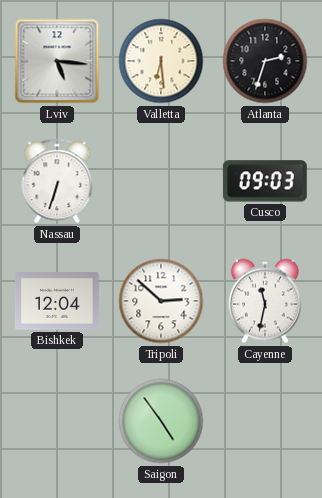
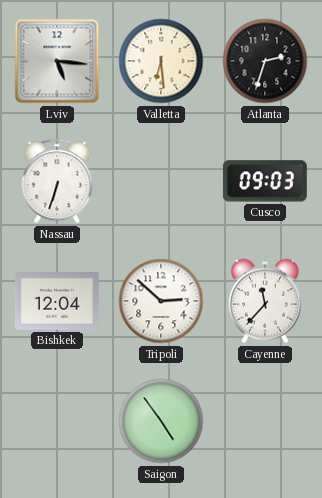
Cayenne: 11:32 -> 11:37
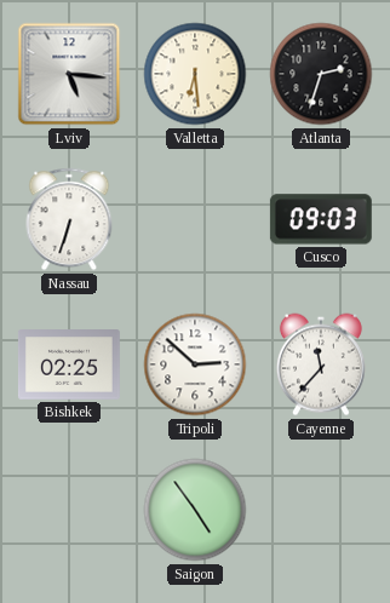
Bishkek: 12:04 -> 02:25
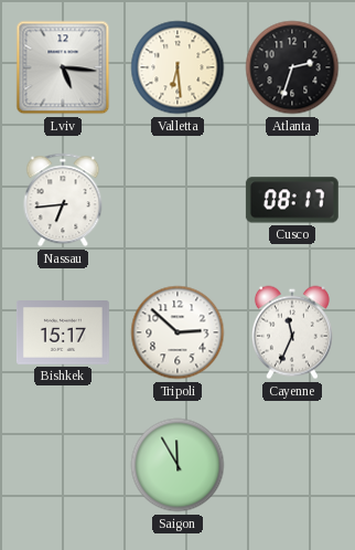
Nassau: 6:33 -> 6:44
Cusco: 09:03 -> 08:17
Bishkek: 02:25 -> 15:17
Cayenne: 11:37 -> 11:34
Saigon: 4:54 -> 11:55
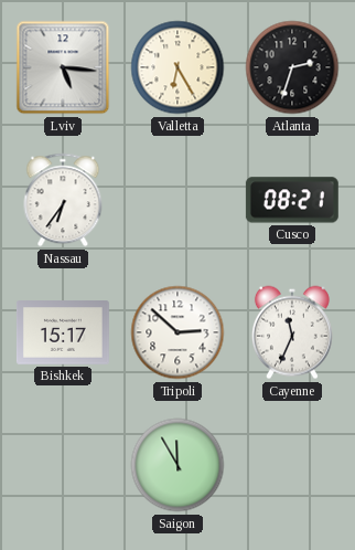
Valletta: 6:29 -> 6:25
Nassau: 6:44 -> 6:36
Cusco: 08:17 -> 08:21
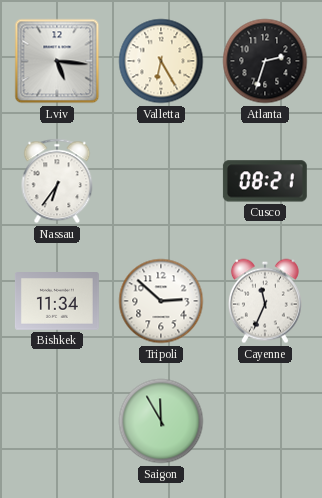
Bishkek: 15:17 -> 11:34
